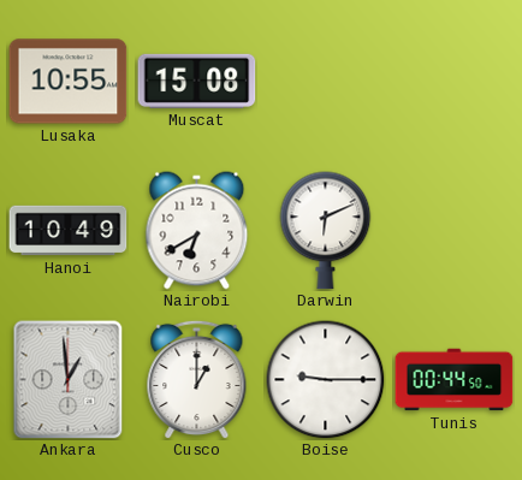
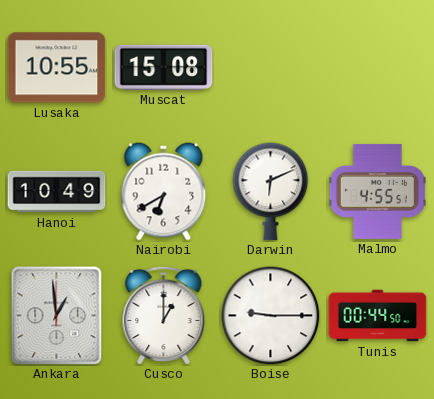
Malmo: none -> 4:55
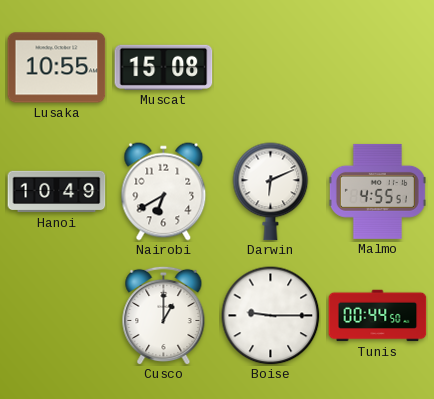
Ankara: 12:59 -> none
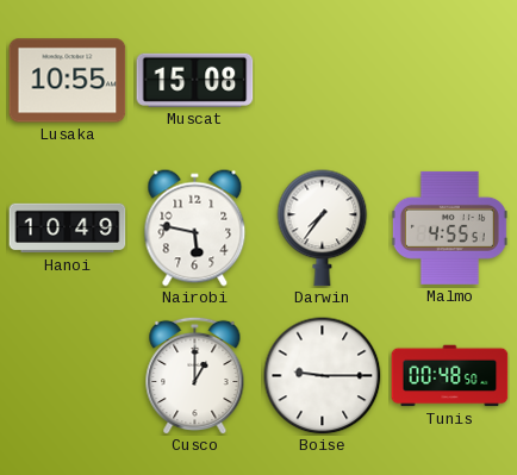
Nairobi: 6:40 -> 5:47
Darwin: 6:11 -> 7:36
Tunis: 00:44 -> 00:48
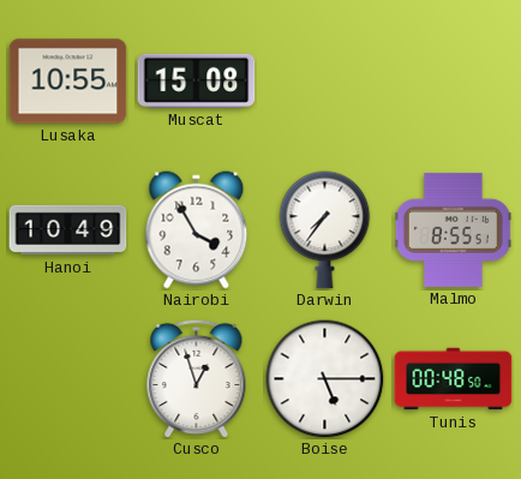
Nairobi: 5:47 -> 3:55
Malmo: 4:55 -> 8:55
Cusco: 1:00 -> 12:57
Boise: 9:15 -> 5:15
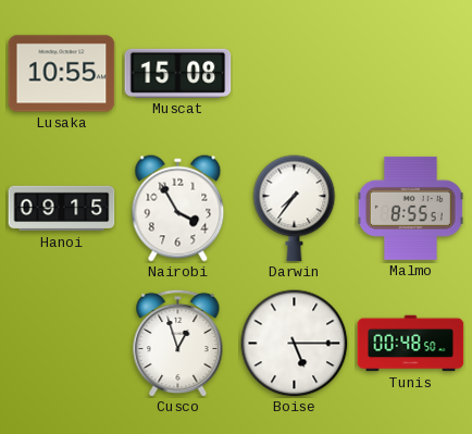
Hanoi: 10:49 -> 09:15
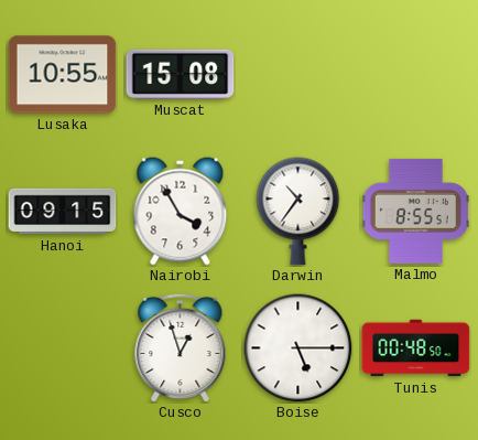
Darwin: 7:36 -> 10:36
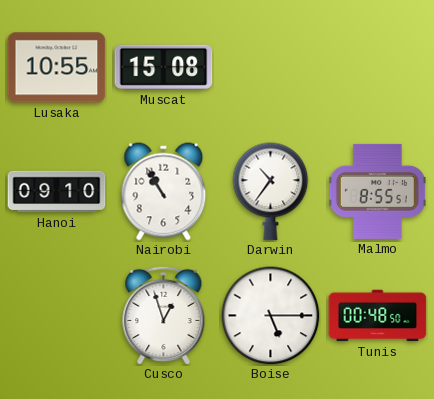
Hanoi: 09:15 -> 09:10
Nairobi: 3:55 -> 10:55
